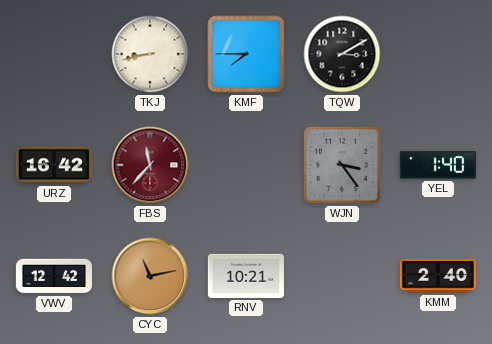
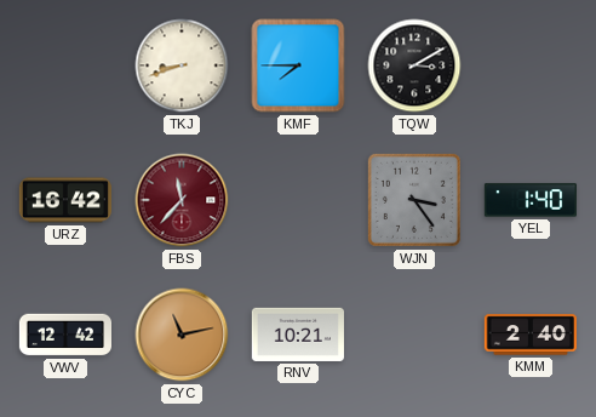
TKJ: 8:43 -> 8:42
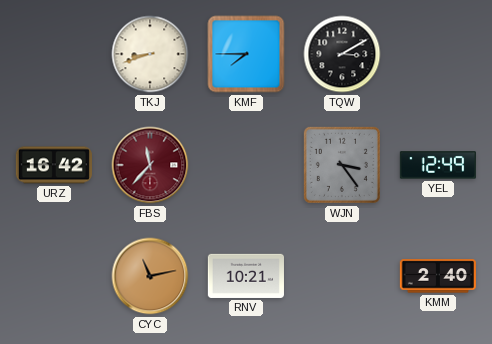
YEL: 1:40 -> 12:49
VWV: 12:42 -> none
